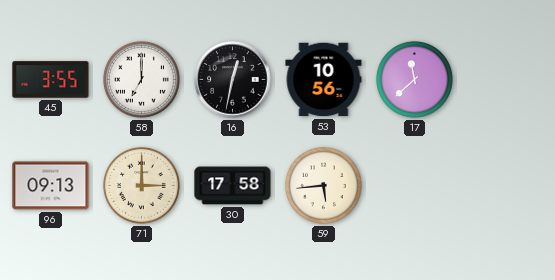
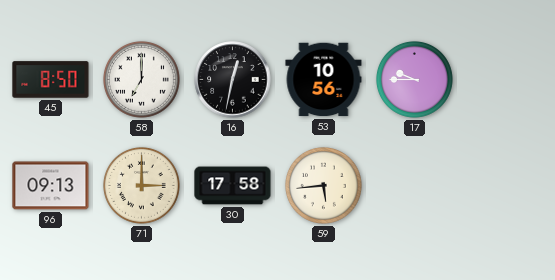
45: 3:55 -> 8:50
17: 11:38 -> 9:45
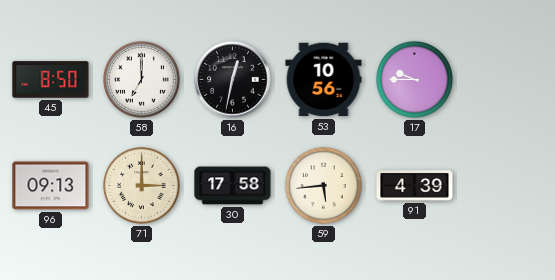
91: none -> 4:39
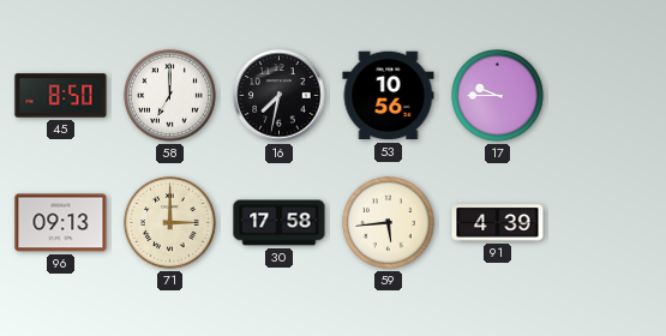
16: 12:32 -> 7:32
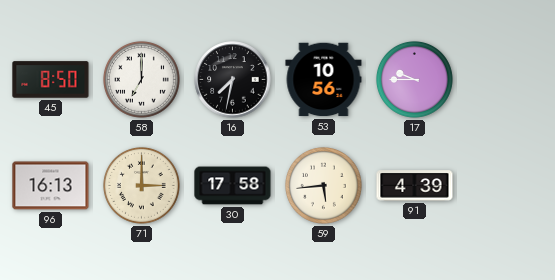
96: 09:13 -> 16:13
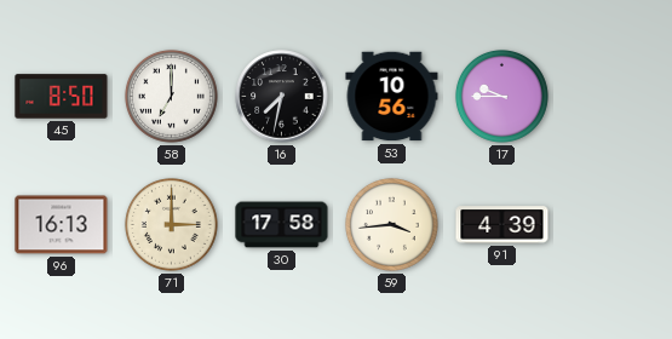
59: 5:44 -> 3:44
